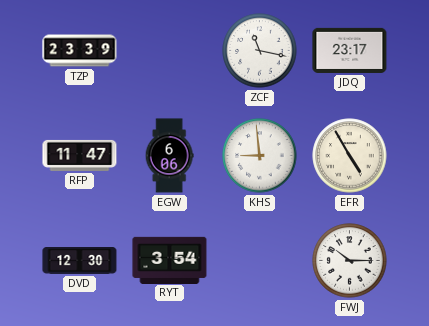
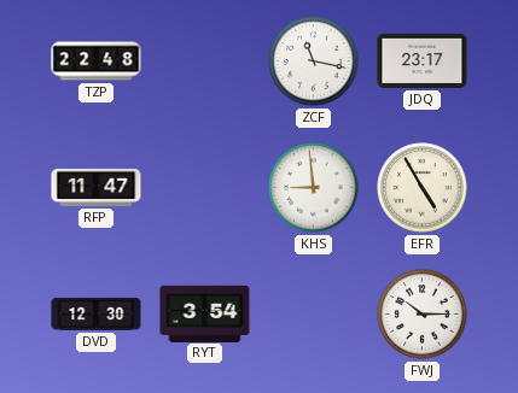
TZP: 23:39 -> 22:48
EGW: 6:06 -> none
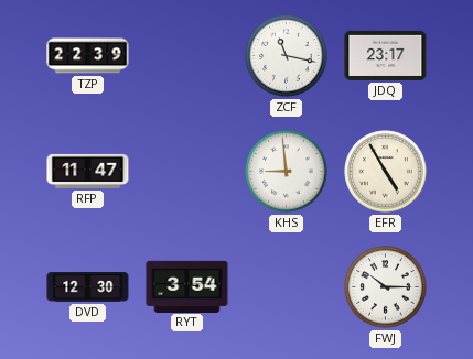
TZP: 22:48 -> 22:39
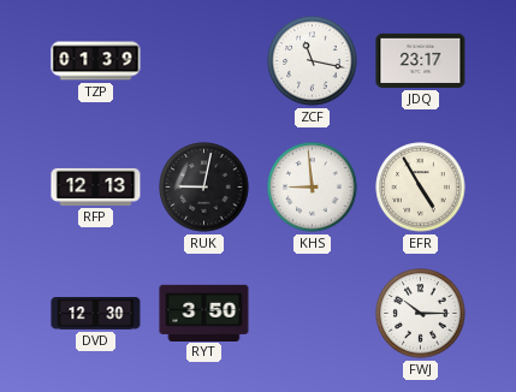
TZP: 22:39 -> 01:39
RFP: 11:47 -> 12:13
RUK: none -> 9:02
RYT: 3:54 -> 3:50
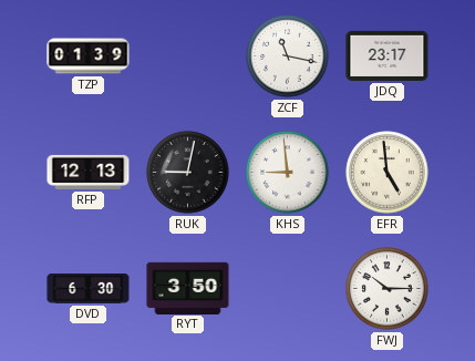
EFR: 4:55 -> 4:59
DVD: 12:30 -> 6:30
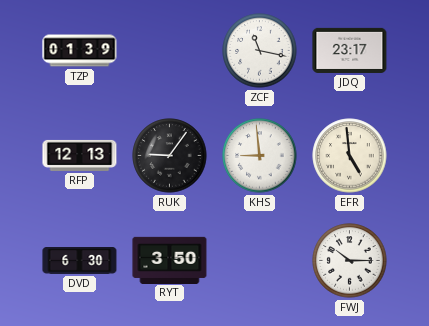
RUK: 9:02 -> 9:06
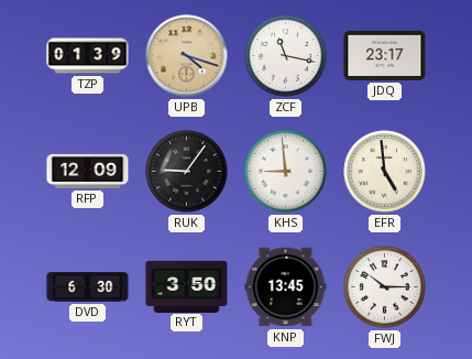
UPB: none -> 4:18
RFP: 12:13 -> 12:09
KNP: none -> 13:45
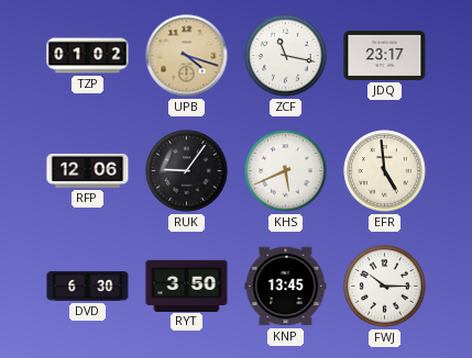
TZP: 01:39 -> 01:02
RFP: 12:09 -> 12:06
KHS: 8:59 -> 5:41
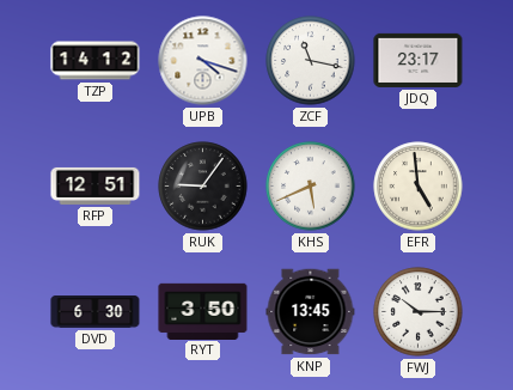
TZP: 01:02 -> 14:12
UPB dial: champagne -> white
RFP: 12:06 -> 12:51
